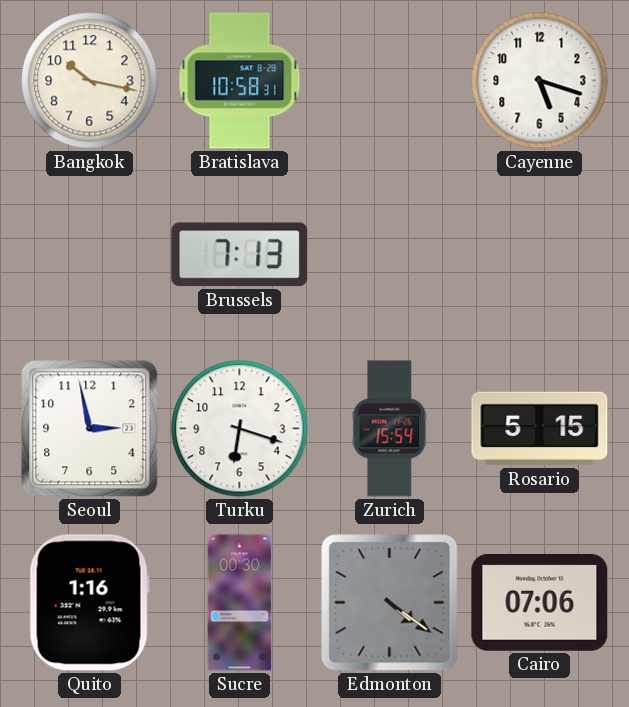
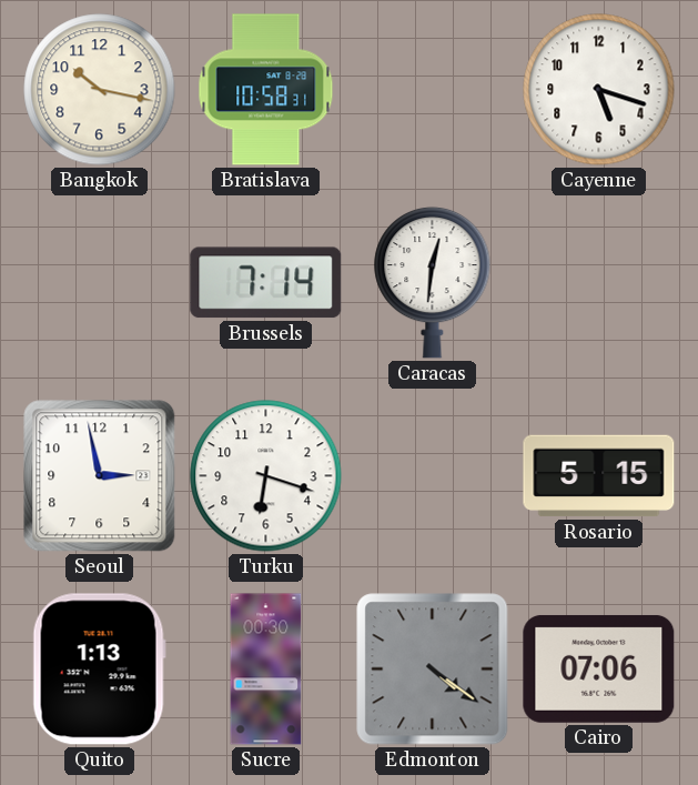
Brussels: 7:13 -> 7:14
Caracas: none -> 12:31
Zurich: 15:54 -> none
Quito: 1:16 -> 1:13
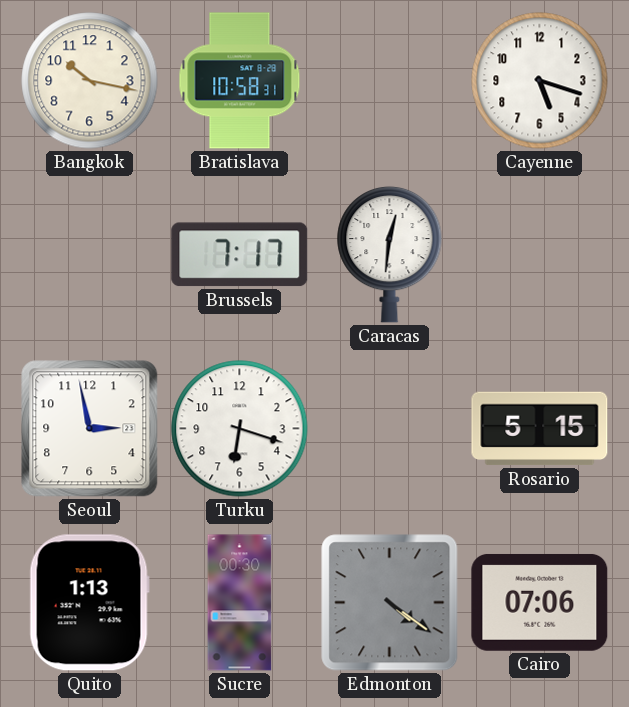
Brussels: 7:14 -> 7:17
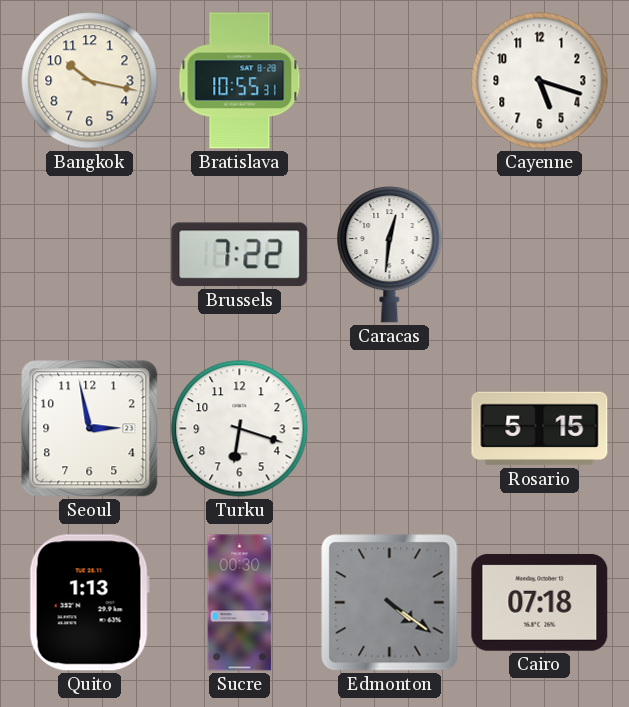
Bratislava: 10:58 -> 10:55
Brussels: 7:17 -> 7:22
Cairo: 07:06 -> 07:18
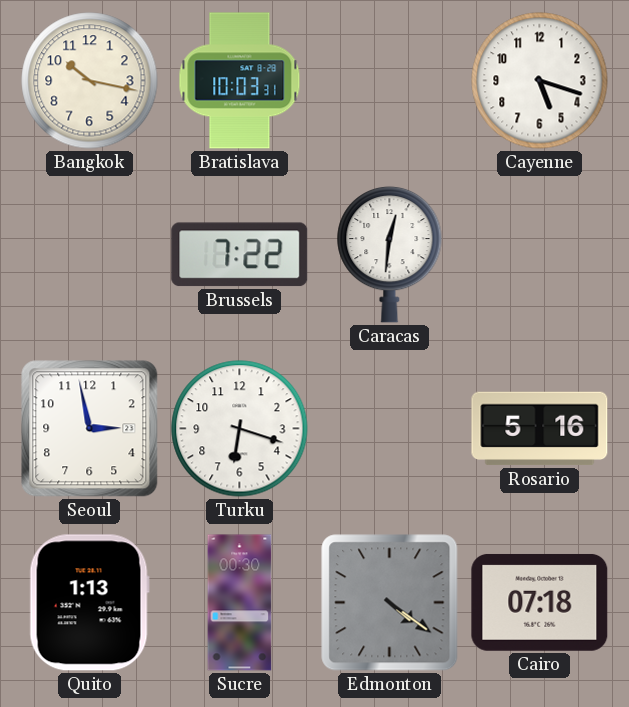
Bratislava: 10:55 -> 10:03
Rosario: 5:15 -> 5:16
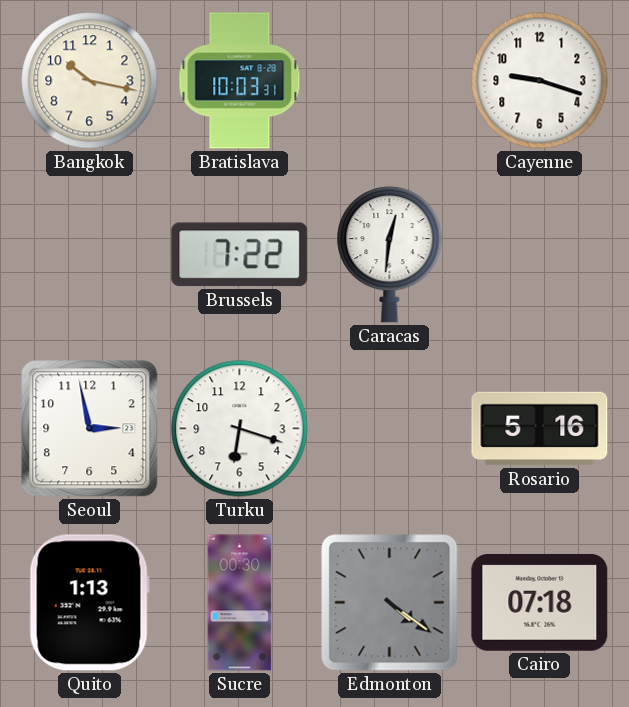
Cayenne: 5:18 -> 9:18
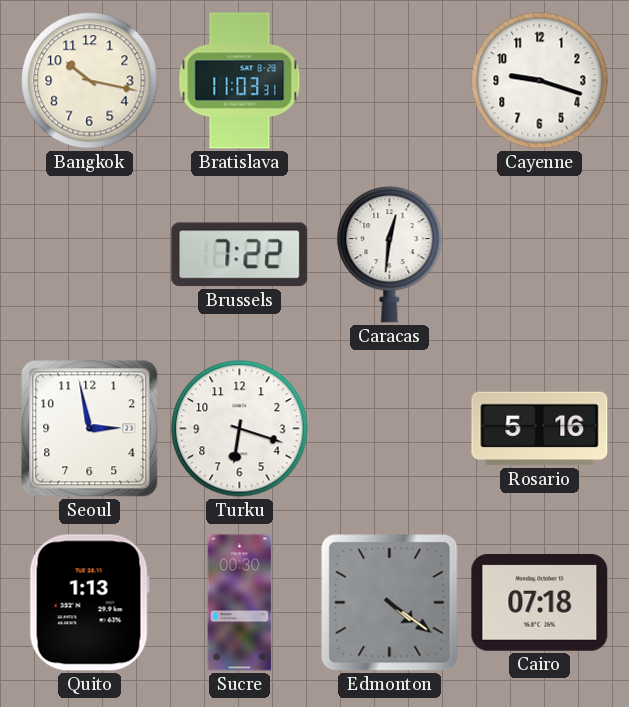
Bratislava: 10:03 -> 11:03
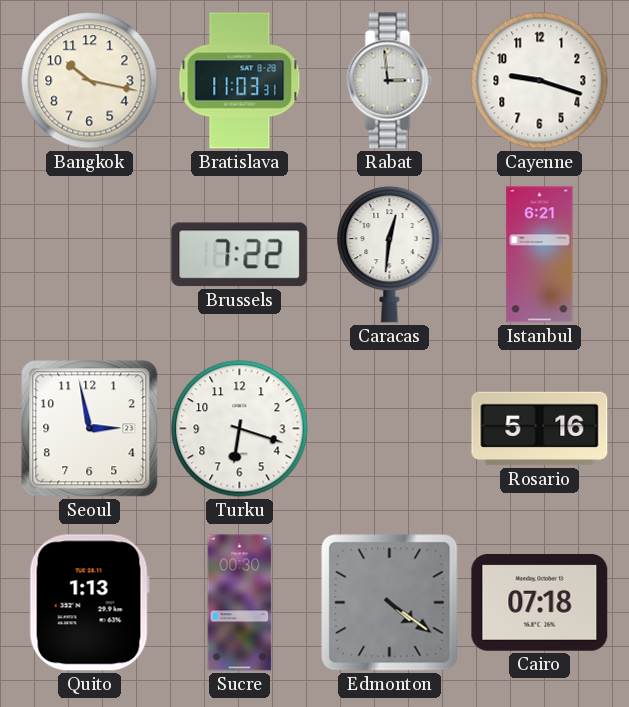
Rabat: none -> 2:59
Istanbul: none -> 6:21
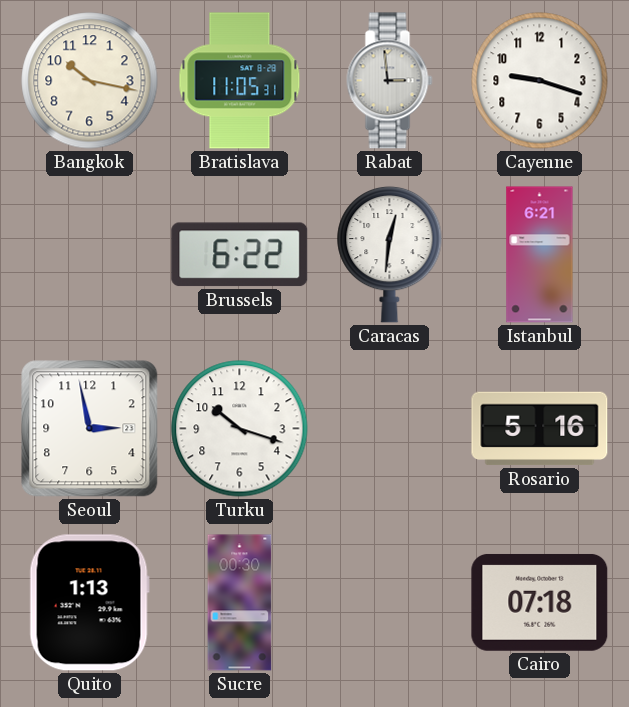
Bratislava: 11:03 -> 11:05
Brussels: 7:22 -> 6:22
Turku: 6:18 -> 10:18
Edmonton: 4:21 -> none
